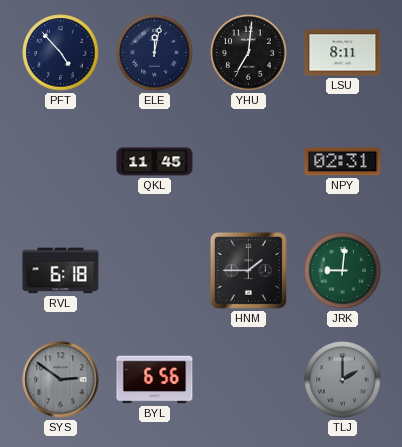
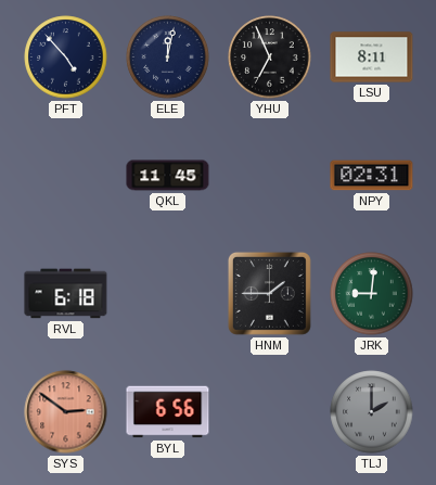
YHU: 7:01 -> 6:56
SYS dial: grey -> salmon
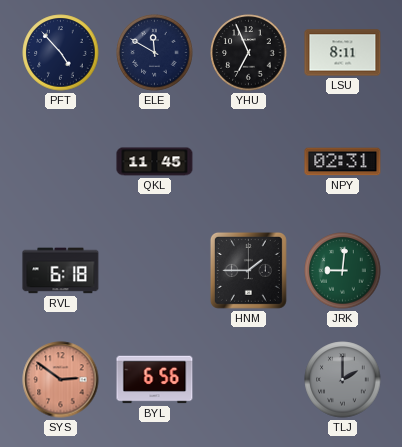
ELE: 12:02 -> 11:50
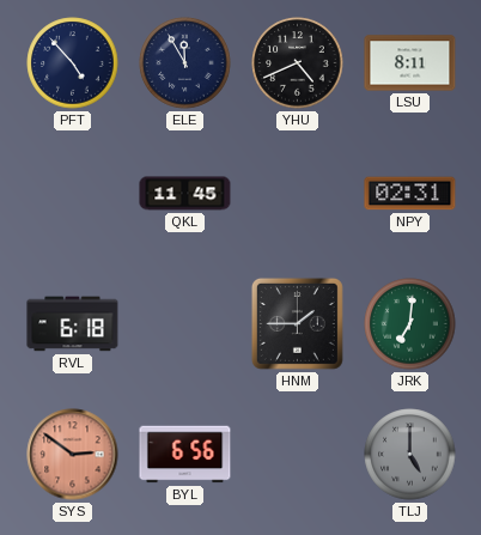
ELE: 11:50 -> 11:55
YHU: 6:56 -> 4:41
JRK: 9:01 -> 7:01
TLJ: 2:00 -> 5:00
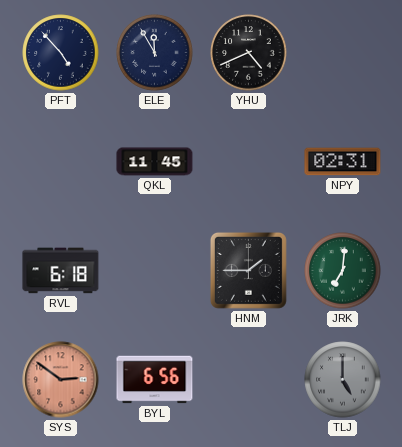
LSU: 8:11 -> none
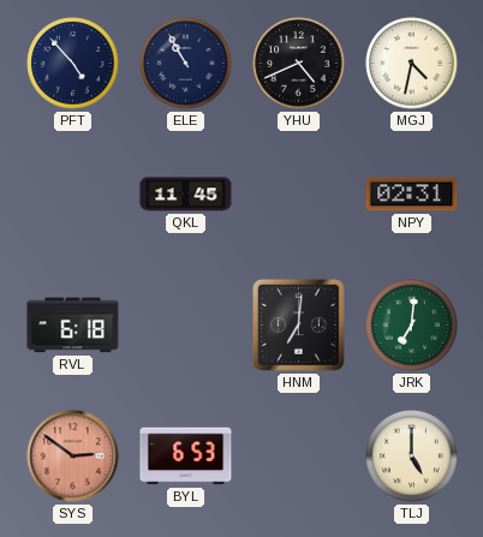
ELE: 11:55 -> 10:55
MGJ: none -> 4:32
HNM: 1:45 -> 7:01
BYL: 6:56 -> 6:53
TLJ dial: grey -> cream
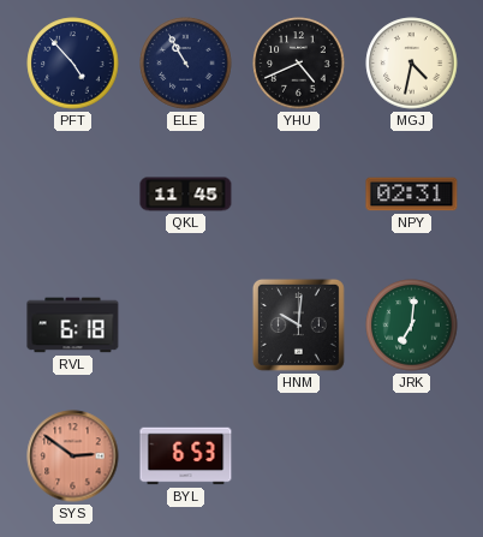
HNM: 7:01 -> 10:01
TLJ: 5:00 -> none
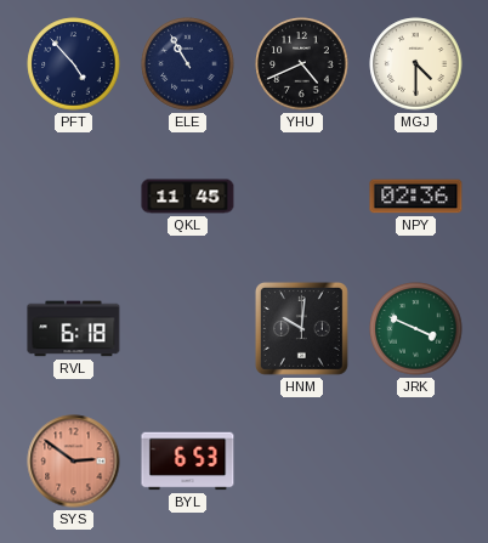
MGJ: 4:32 -> 4:30
NPY: 02:31 -> 02:36
JRK: 7:01 -> 3:49
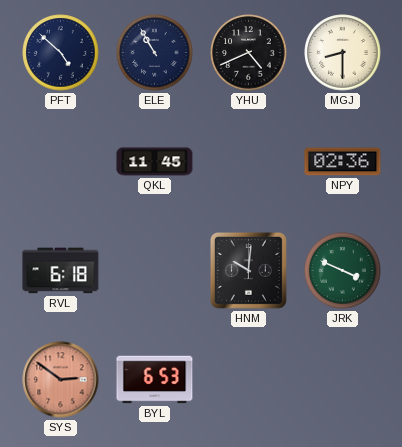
PFT: 4:53 -> 4:52
MGJ: 4:30 -> 8:30
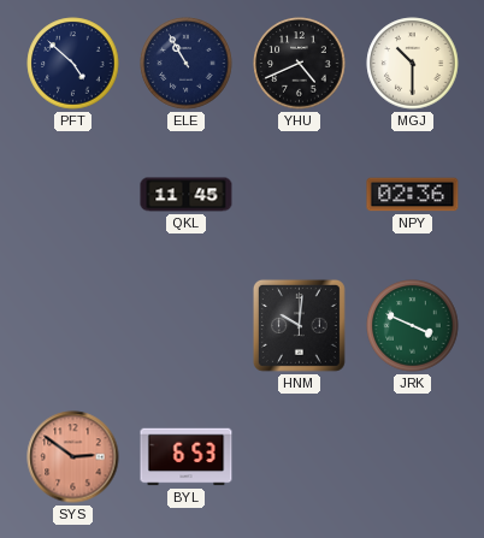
MGJ: 8:30 -> 10:30
RVL: 6:18 -> none
